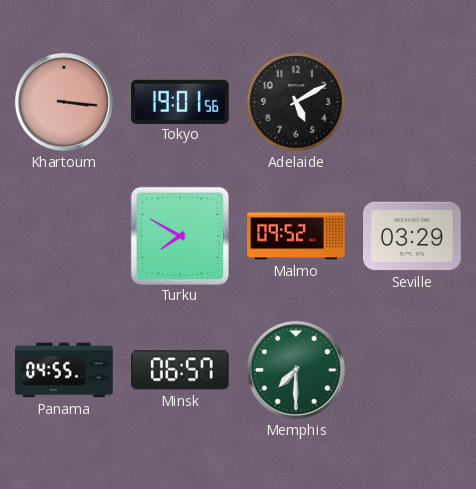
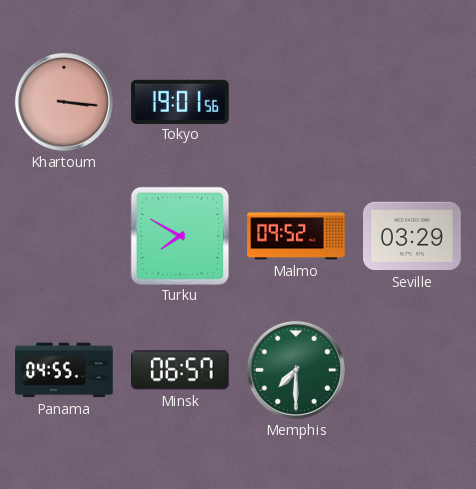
Adelaide: 5:10 -> none
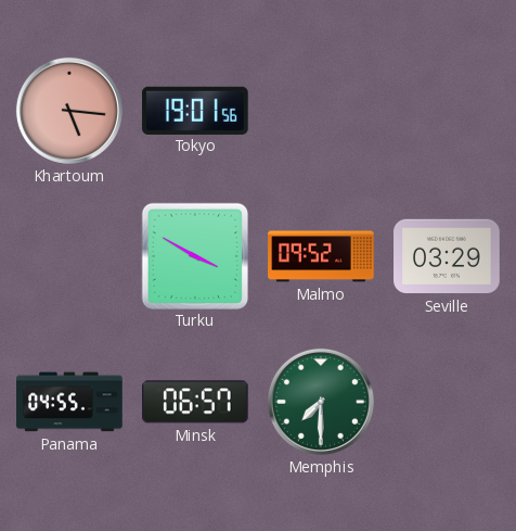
Khartoum: 3:16 -> 5:16
Turku: 7:50 -> 3:50
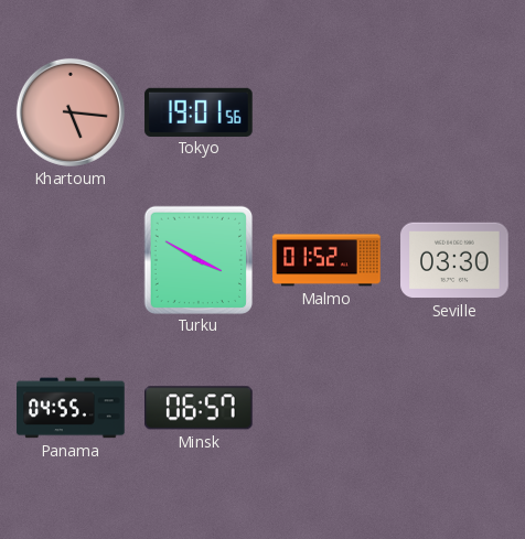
Malmo: 09:52 -> 01:52
Seville: 03:29 -> 03:30
Memphis: 7:30 -> none
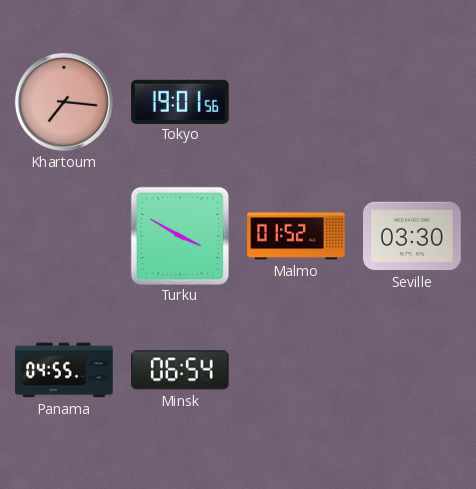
Khartoum: 5:16 -> 7:16
Minsk: 06:57 -> 06:54
